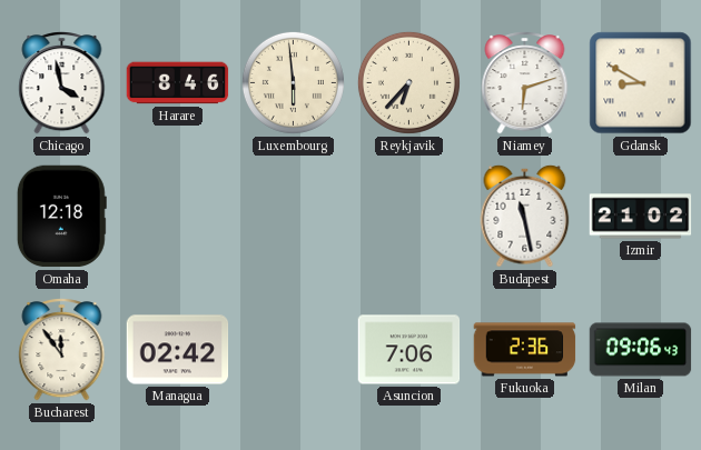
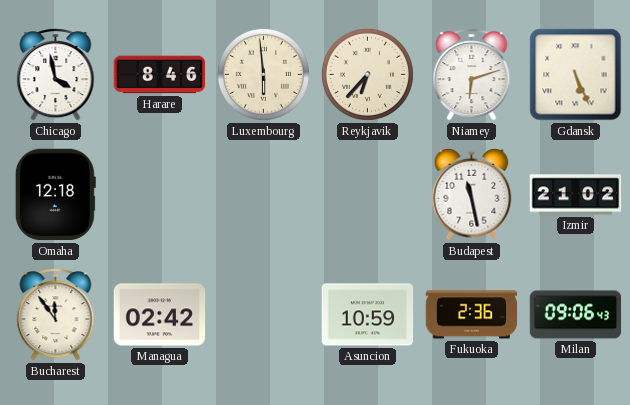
Gdansk: 8:50 -> 5:26
Asuncion: 7:06 -> 10:59
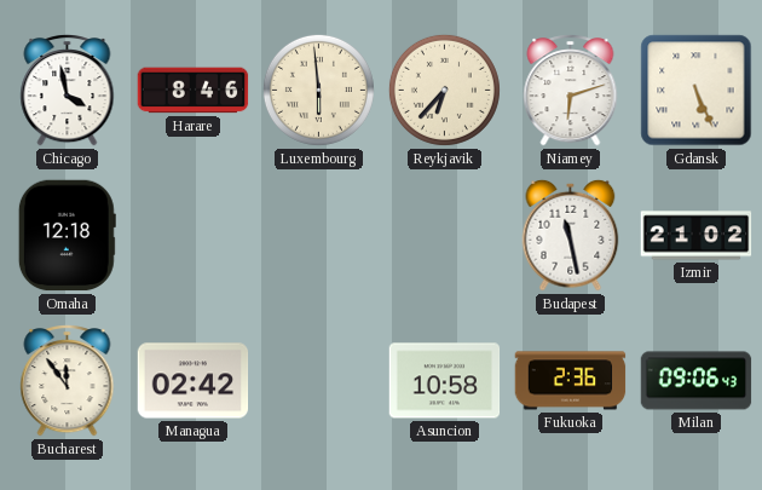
Asuncion: 10:59 -> 10:58
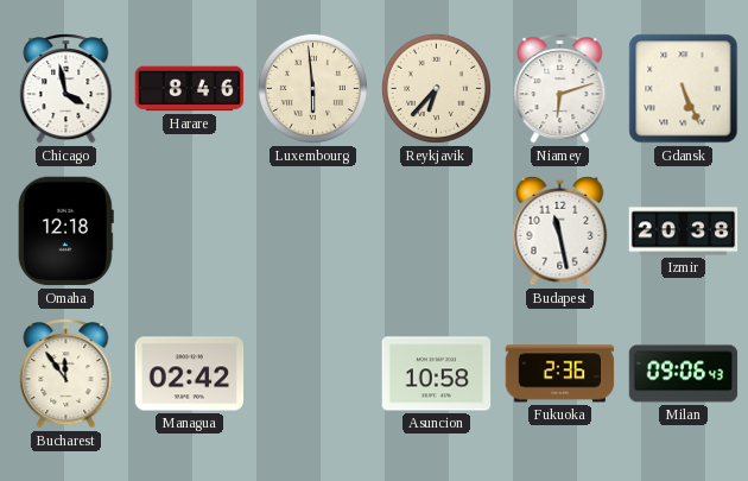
Izmir: 21:02 -> 20:38
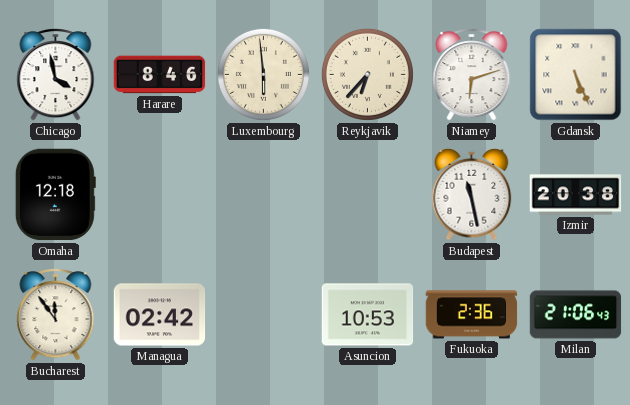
Asuncion: 10:58 -> 10:53
Milan: 09:06 -> 21:06
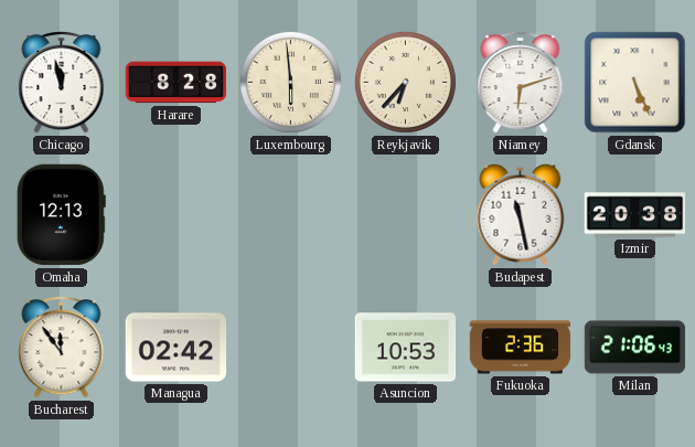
Chicago: 3:58 -> 11:58
Harare: 8:46 -> 8:28
Omaha: 12:18 -> 12:13
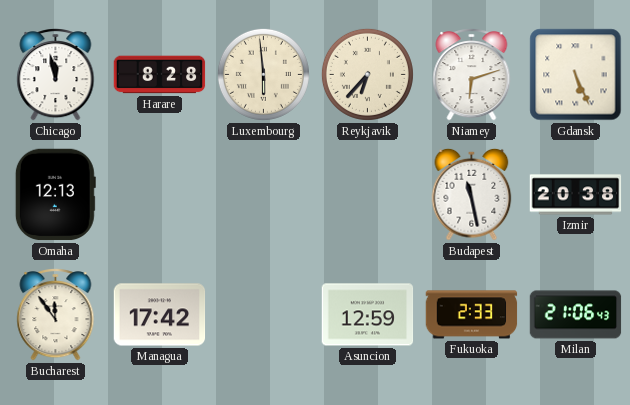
Managua: 02:42 -> 17:42
Asuncion: 10:53 -> 12:59
Fukuoka: 2:36 -> 2:33
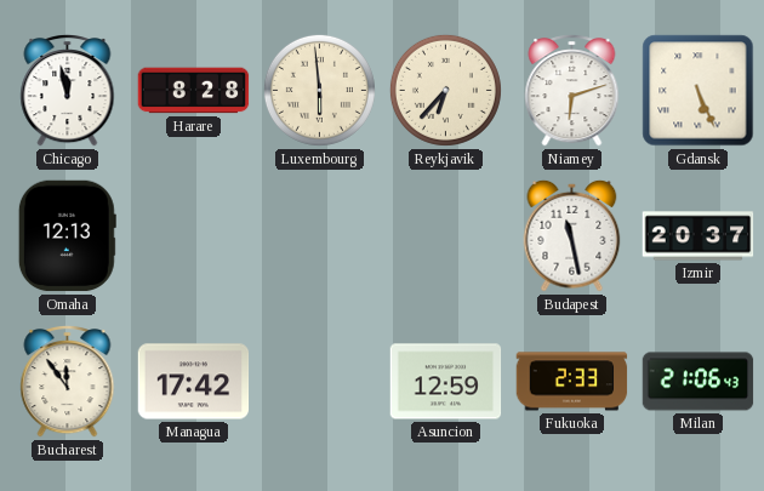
Izmir: 20:38 -> 20:37
